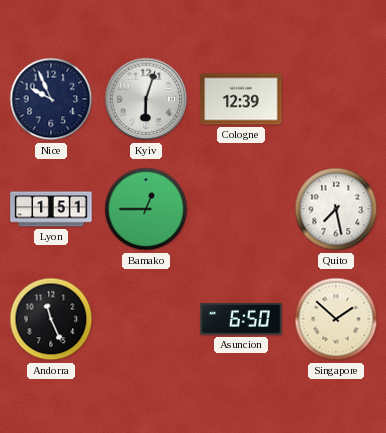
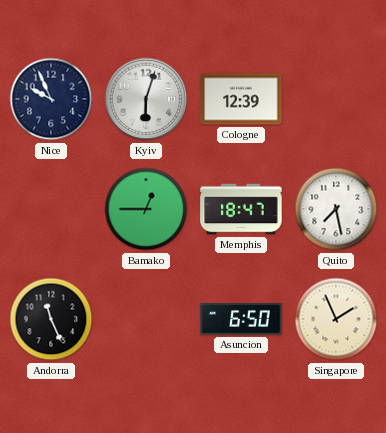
Lyon: 1:51 -> none
Memphis: none -> 18:47
Singapore: 1:52 -> 1:56
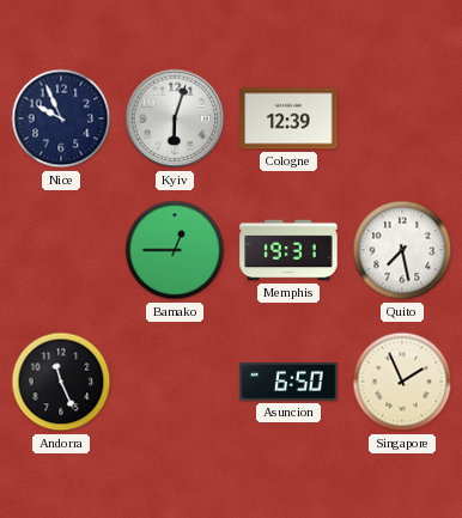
Memphis: 18:47 -> 19:31
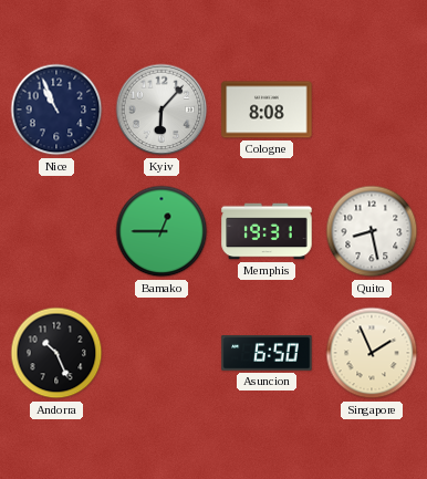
Nice: 9:56 -> 10:56
Kyiv: 6:03 -> 6:07
Cologne: 12:39 -> 8:08
Quito: 7:28 -> 8:28
Andorra: 11:26 -> 10:26
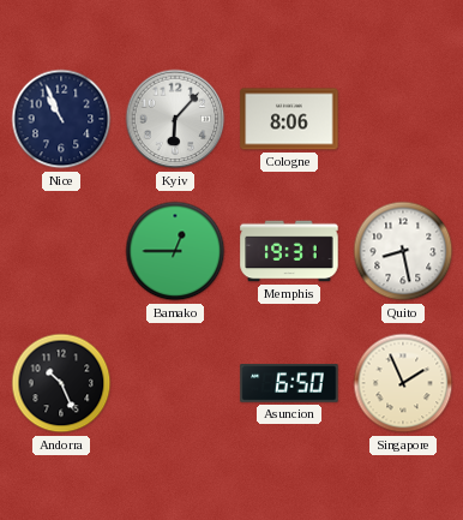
Cologne: 8:08 -> 8:06
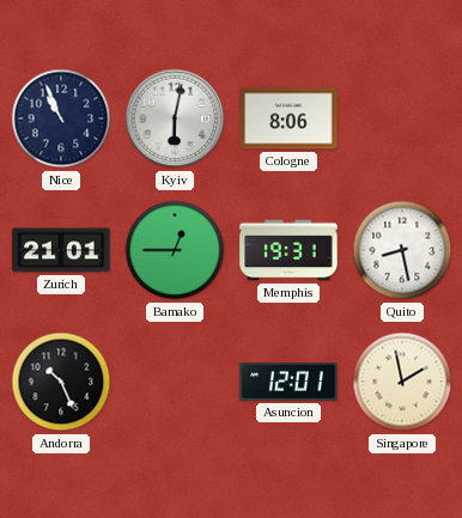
Kyiv: 6:07 -> 6:02
Zurich: none -> 21:01
Asuncion: 6:50 -> 12:01
Singapore: 1:56 -> 1:58
